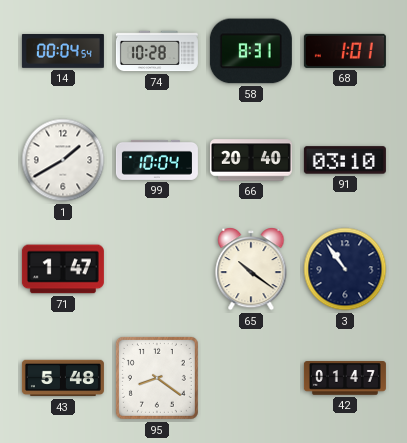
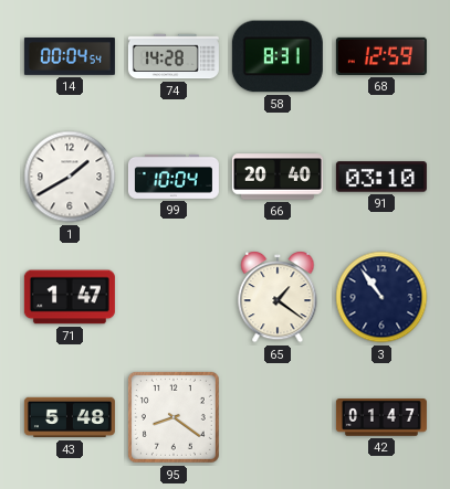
74: 10:28 -> 14:28
68: 1:01 -> 12:59
65: 10:21 -> 1:21
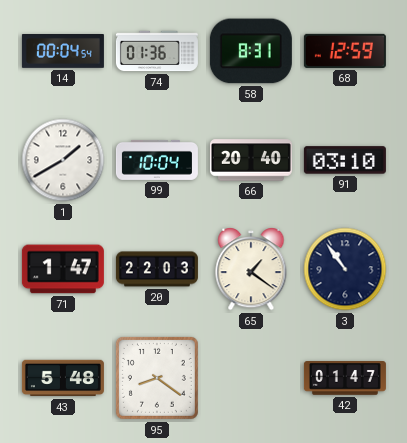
74: 14:28 -> 01:36
20: none -> 22:03
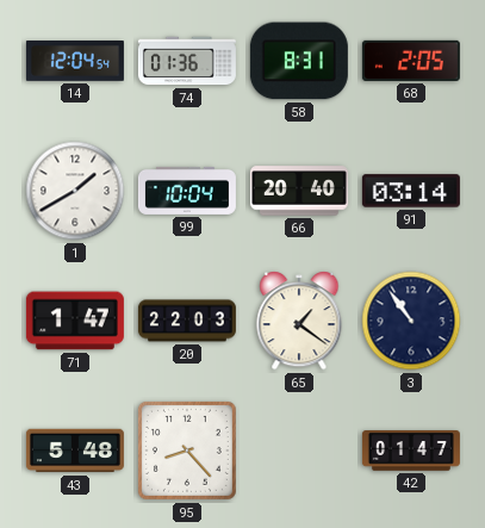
14: 00:04 -> 12:04
68: 12:59 -> 2:05
91: 03:10 -> 03:14
95: 8:21 -> 8:23
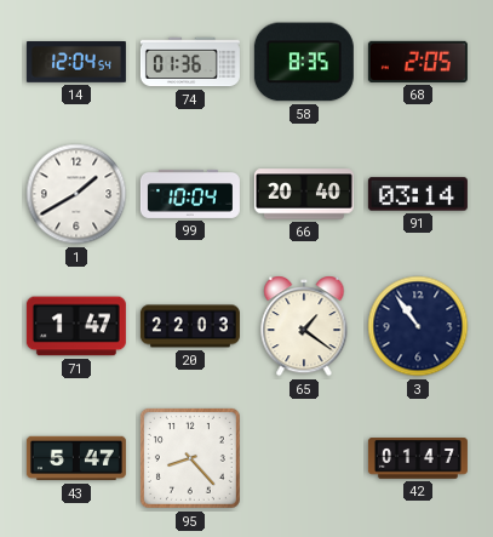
58: 8:31 -> 8:35
43: 5:48 -> 5:47
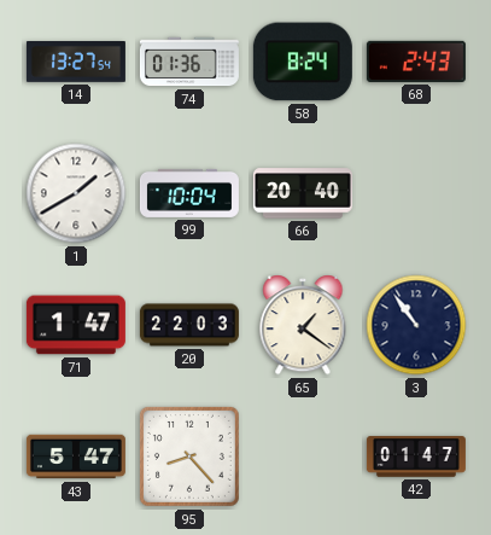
14: 12:04 -> 13:27
58: 8:35 -> 8:24
68: 2:05 -> 2:43
91: 03:14 -> none
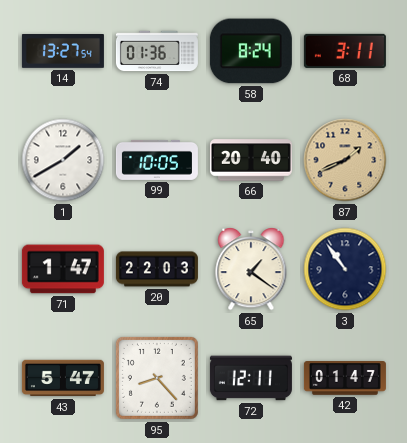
68: 2:43 -> 3:11
99: 10:04 -> 10:05
87: none -> 1:41
72: none -> 12:11
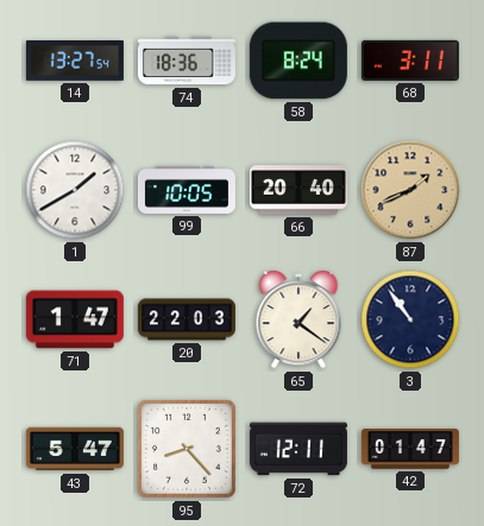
74: 01:36 -> 18:36
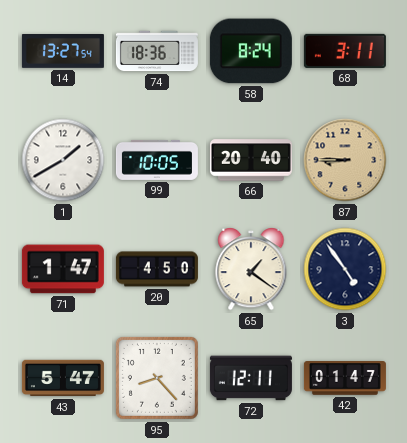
87: 1:41 -> 8:45
20: 22:03 -> 4:50
3: 10:54 -> 4:54
